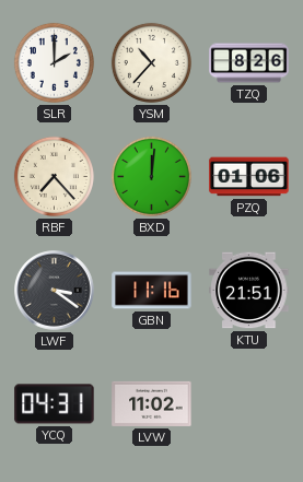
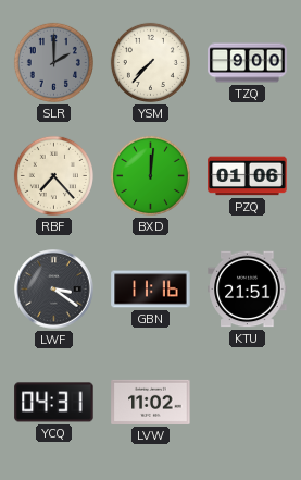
SLR dial: white -> grey
YSM: 10:37 -> 7:37
TZQ: 8:26 -> 9:00
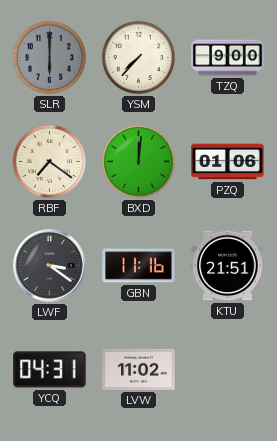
SLR: 2:00 -> 6:00
RBF: 7:23 -> 7:21
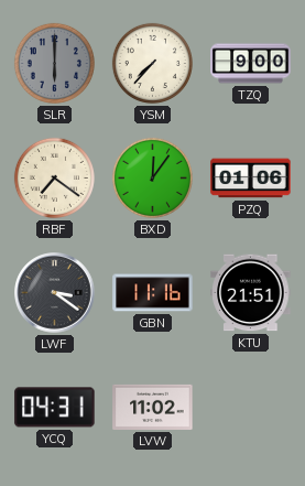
BXD: 12:01 -> 12:06
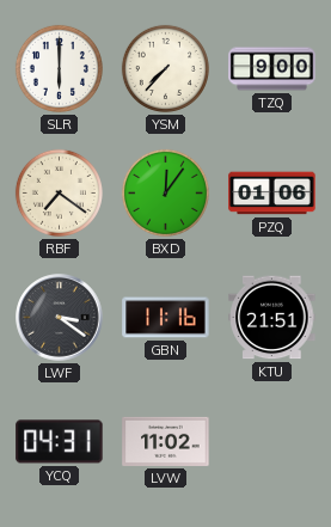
SLR dial: grey -> white
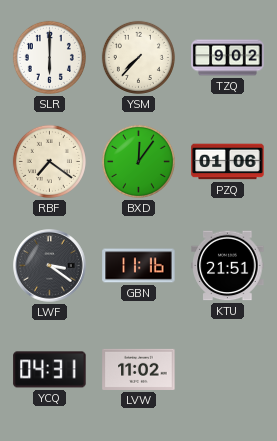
TZQ: 9:00 -> 9:02
